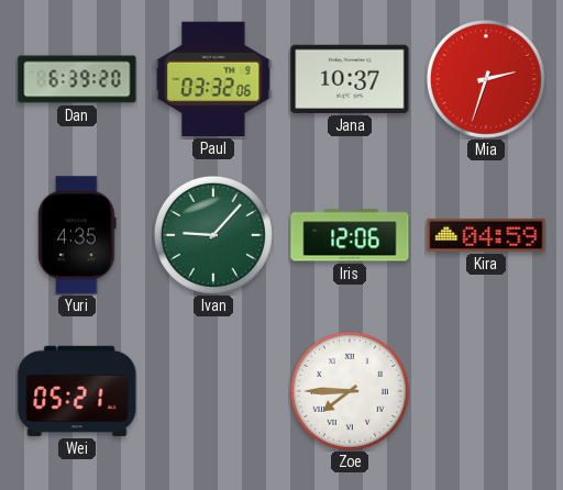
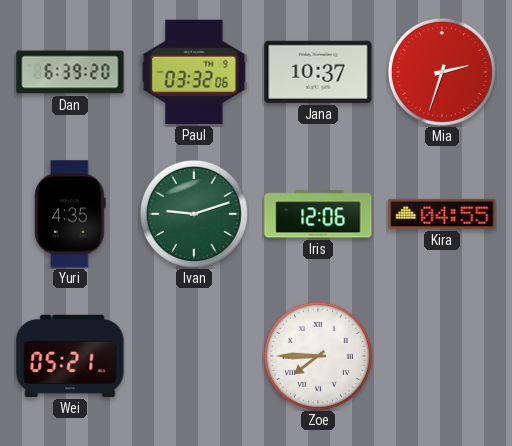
Ivan: 9:07 -> 9:12
Kira: 04:59 -> 04:55
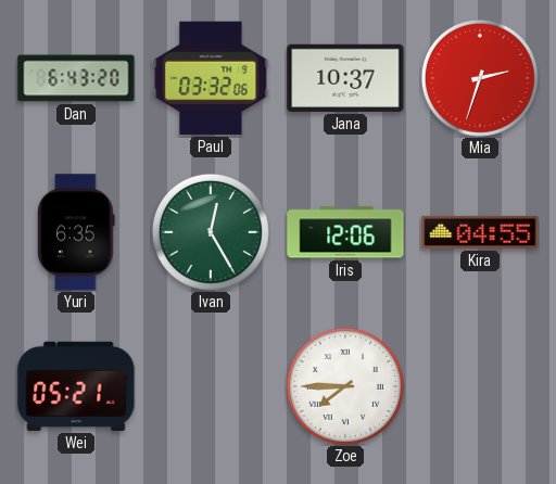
Dan: 6:39 -> 6:43
Yuri: 4:35 -> 6:35
Ivan: 9:12 -> 12:25
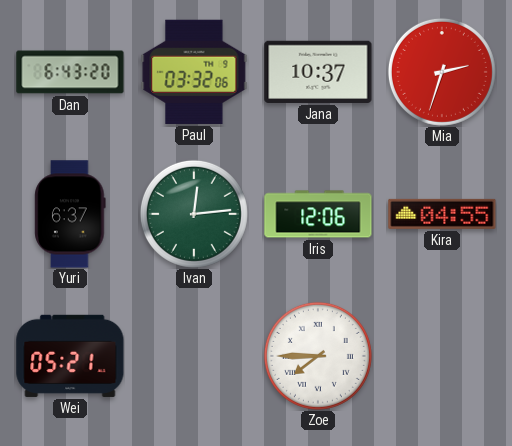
Yuri: 6:35 -> 6:37
Ivan: 12:25 -> 12:14
